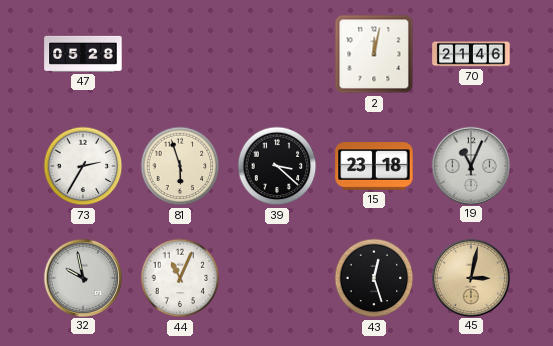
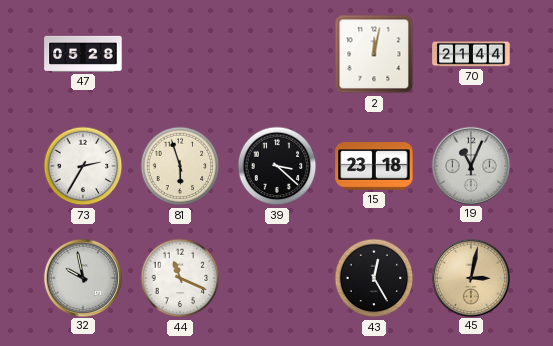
70: 21:46 -> 21:44
44: 11:04 -> 11:19
43: 12:27 -> 12:25
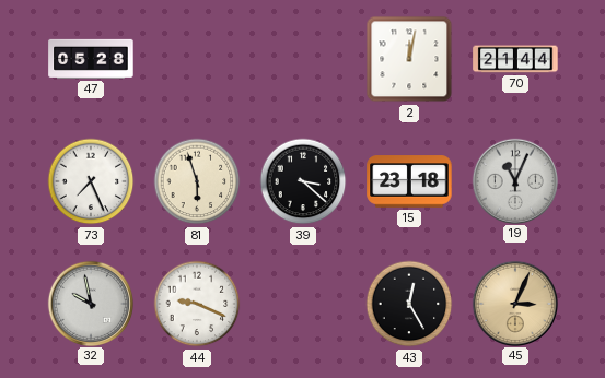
73: 2:35 -> 7:26
44: 11:19 -> 9:19
45: 3:02 -> 3:04
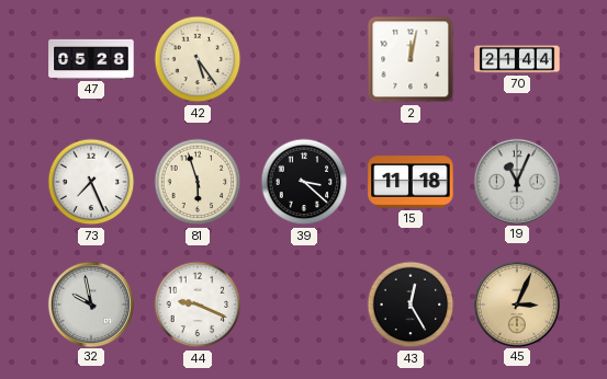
42: none -> 5:24
15: 23:18 -> 11:18
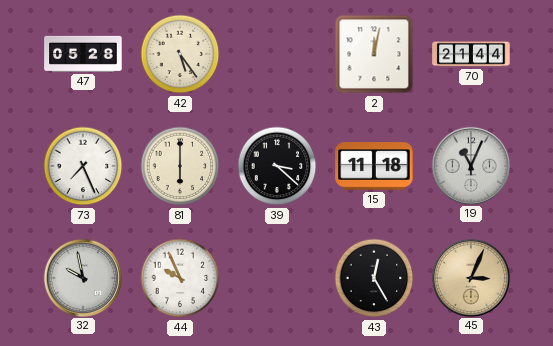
81: 5:57 -> 6:00
44: 9:19 -> 9:56
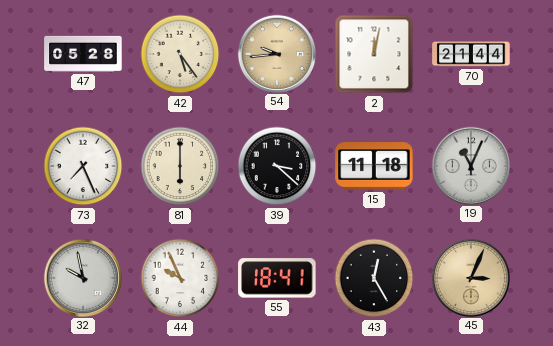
54: none -> 9:44
55: none -> 18:41
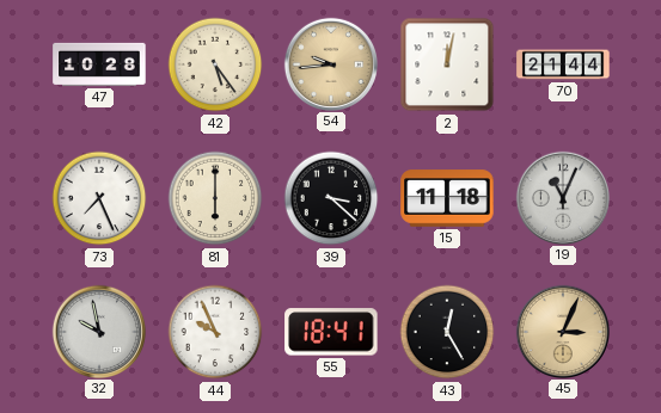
47: 05:28 -> 10:28
